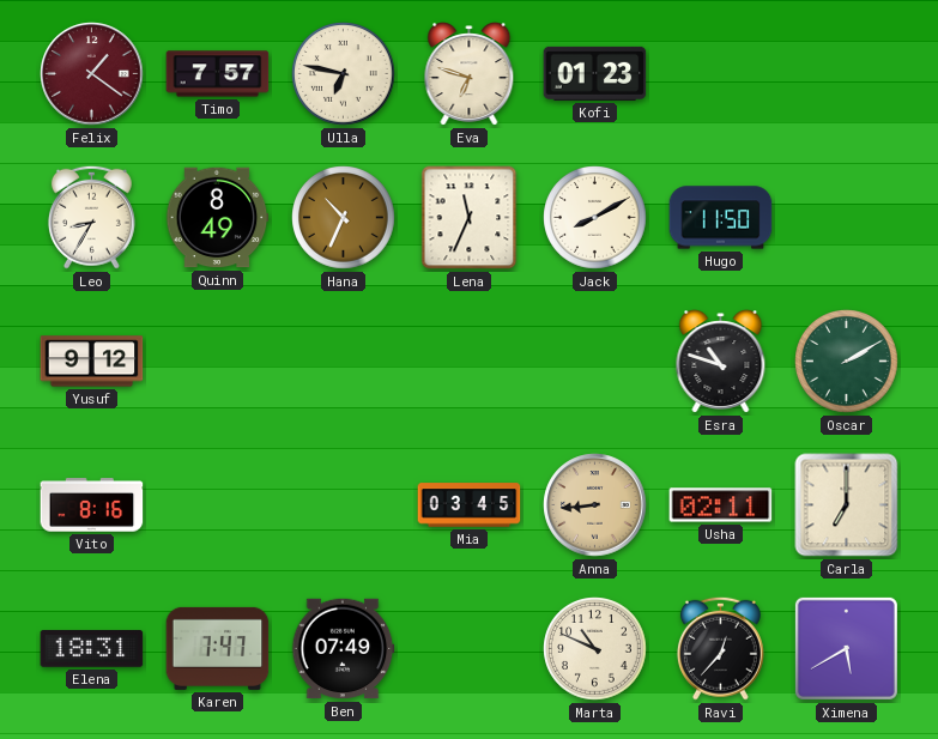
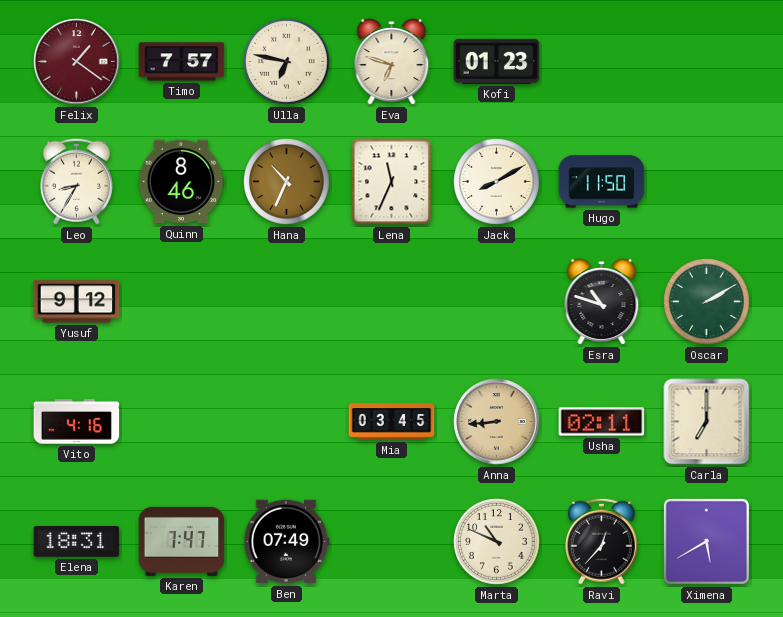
Quinn: 8:49 -> 8:46
Vito: 8:16 -> 4:16
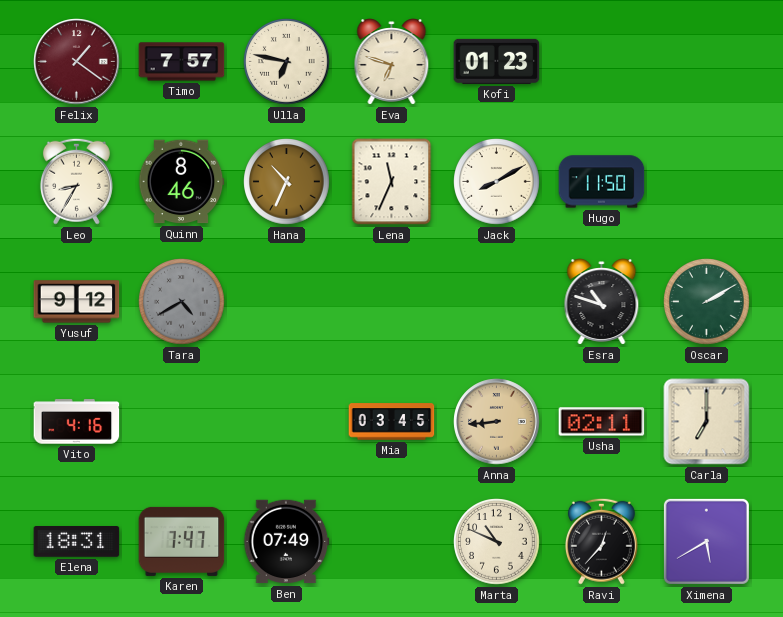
Tara: none -> 4:40
